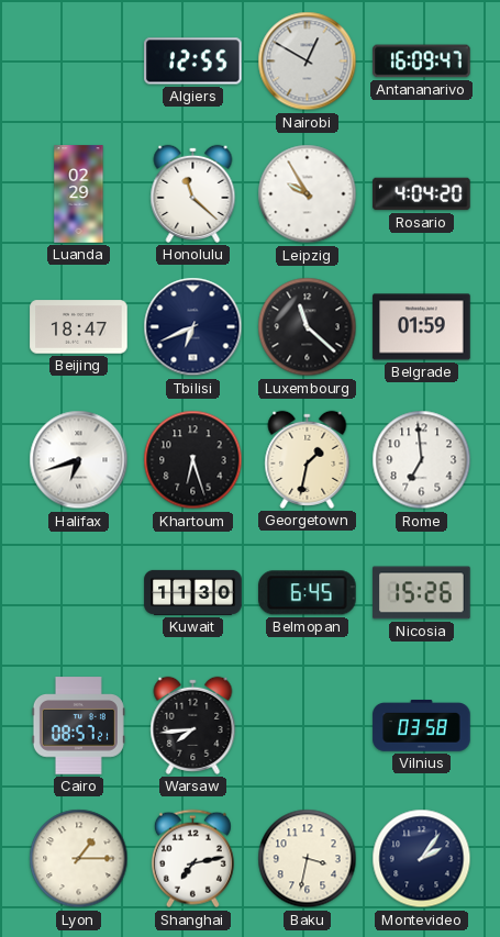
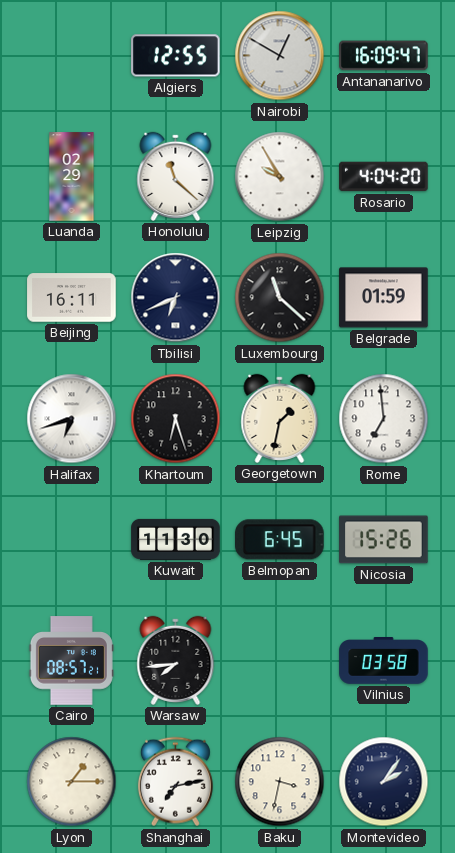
Beijing: 18:47 -> 16:11
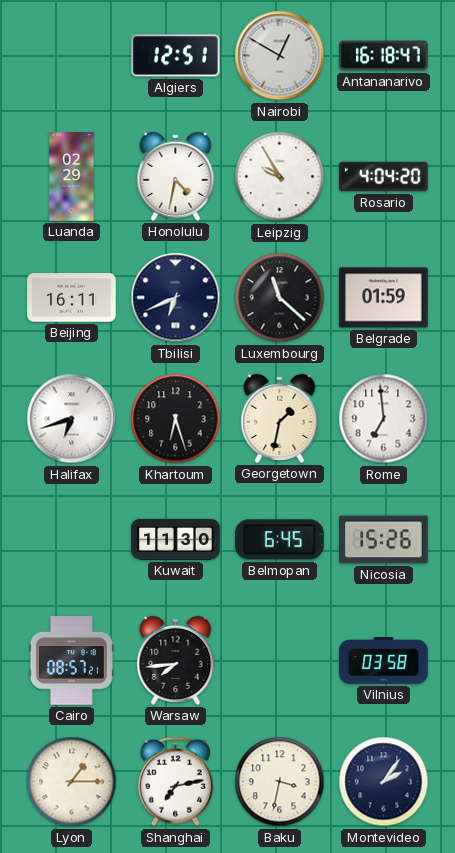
Algiers: 12:55 -> 12:51
Antananarivo: 16:09 -> 16:18
Honolulu: 11:22 -> 4:32
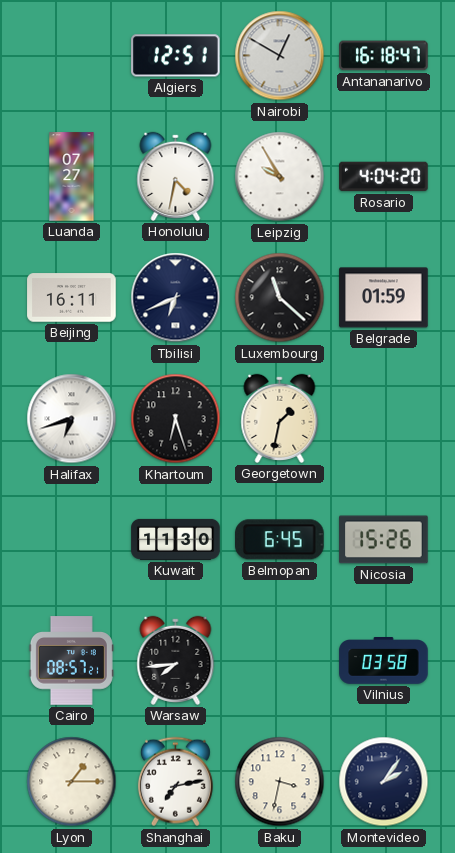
Luanda: 02:29 -> 07:27
Rome: 6:59 -> none
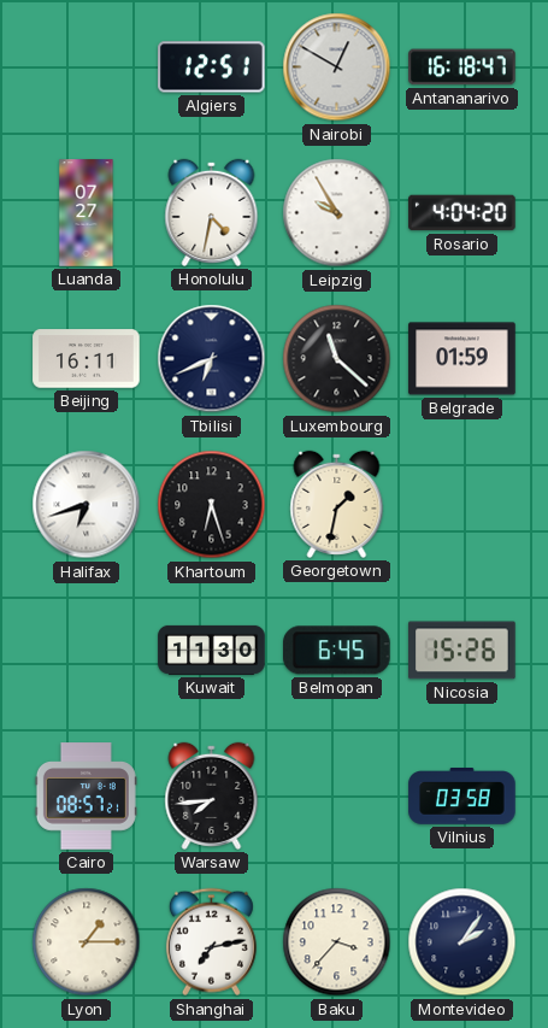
Baku: 3:32 -> 3:37
